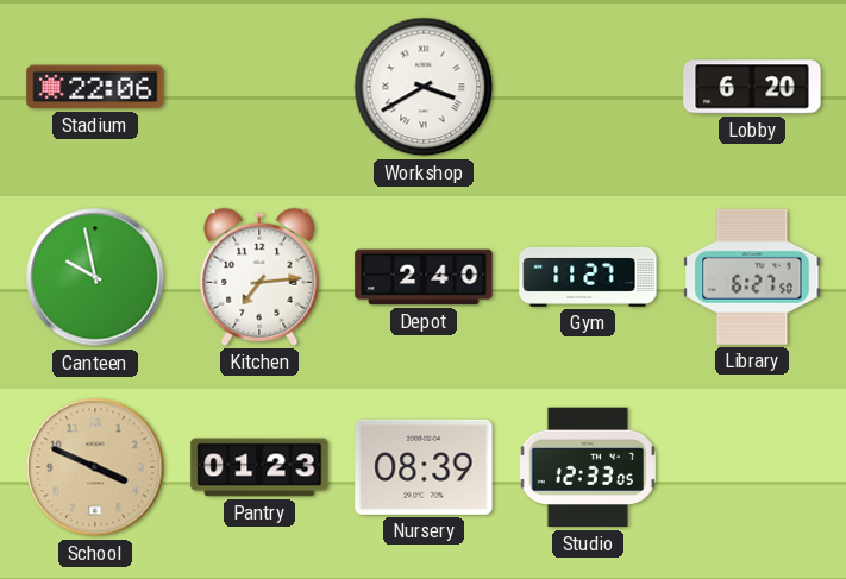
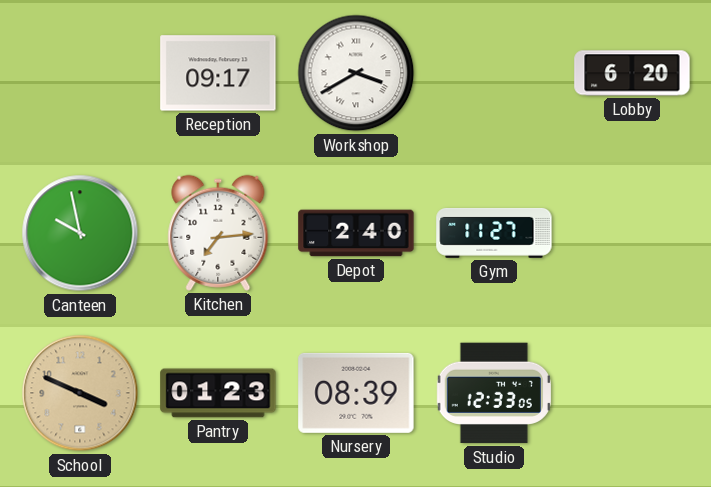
Stadium: 22:06 -> none
Reception: none -> 09:17
Library: 6:27 -> none
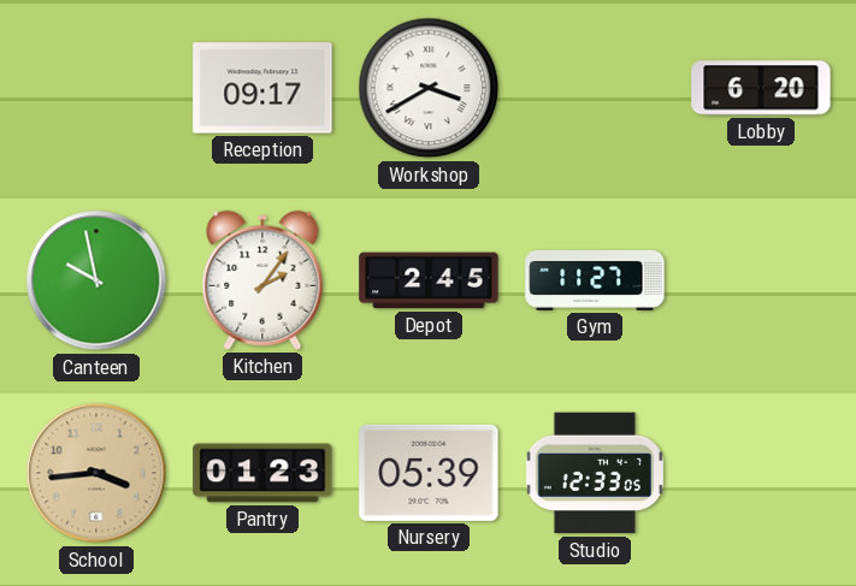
Kitchen: 7:14 -> 2:06
Depot: 2:40 -> 2:45
School: 3:49 -> 3:44
Nursery: 08:39 -> 05:39
